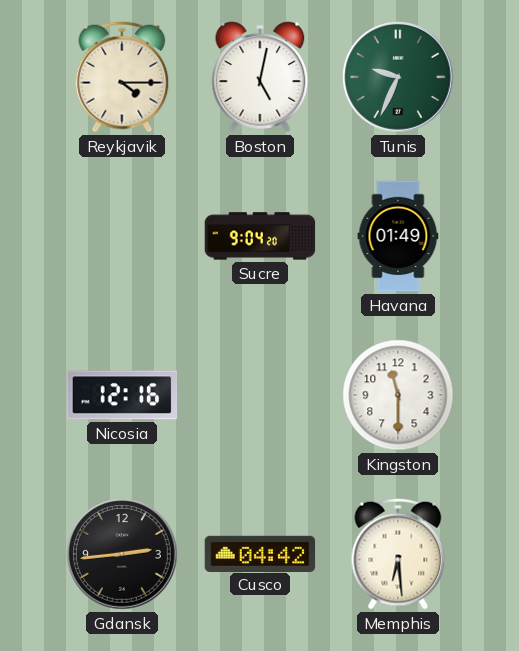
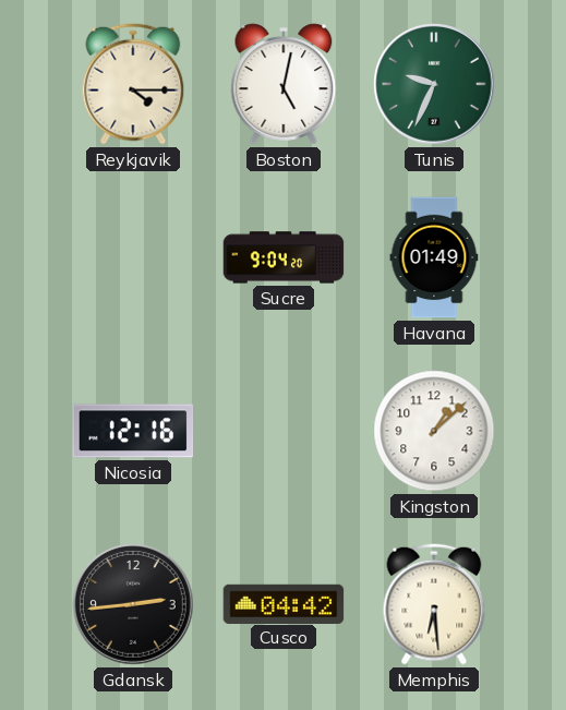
Kingston: 11:30 -> 1:08
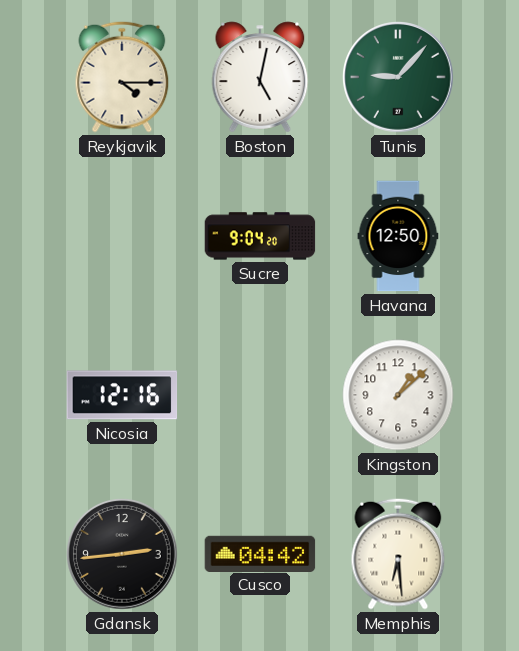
Tunis: 9:34 -> 9:07
Havana: 01:49 -> 12:50
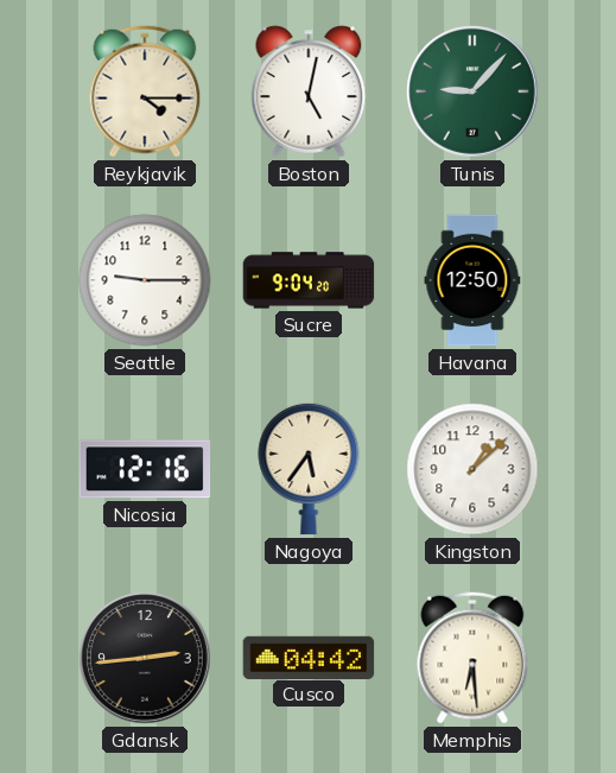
Seattle: none -> 9:15
Nagoya: none -> 5:36
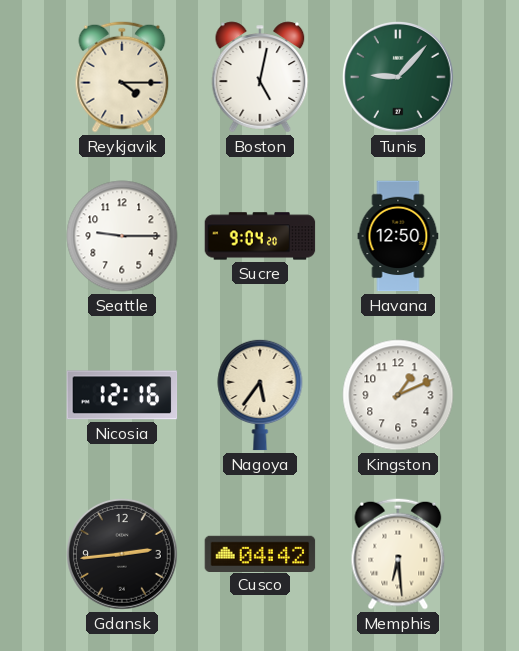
Kingston: 1:08 -> 1:11
